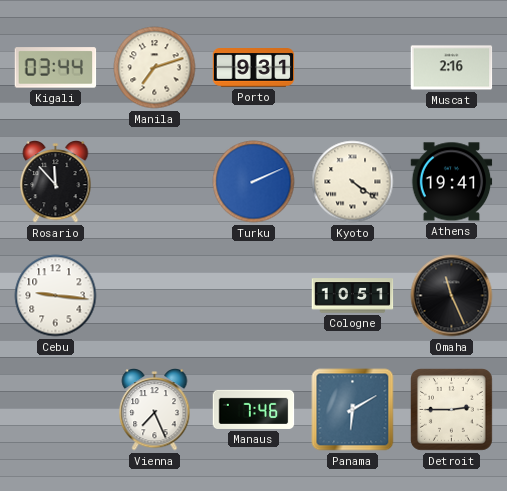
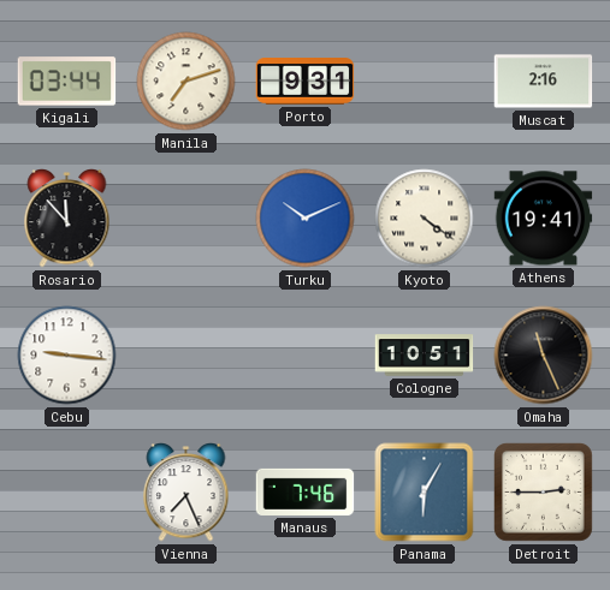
Turku: 2:11 -> 10:11
Panama: 6:10 -> 6:05
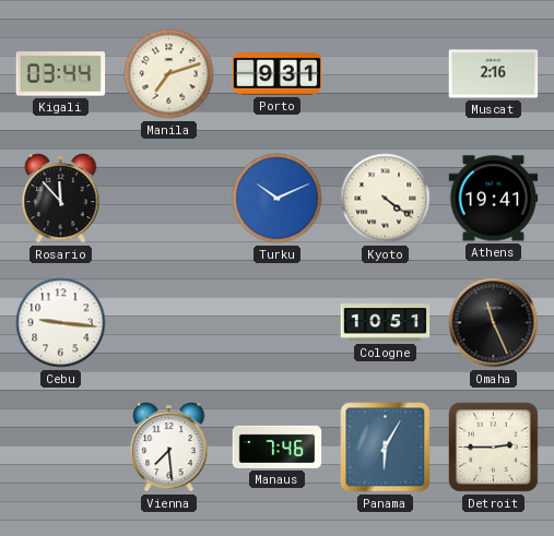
Vienna: 7:26 -> 7:29
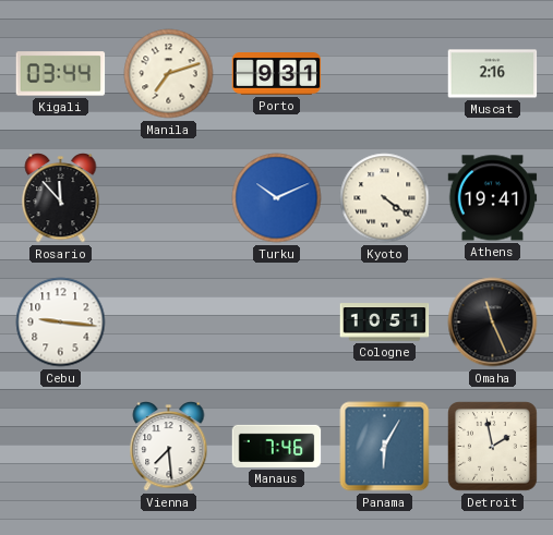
Detroit: 2:45 -> 1:58
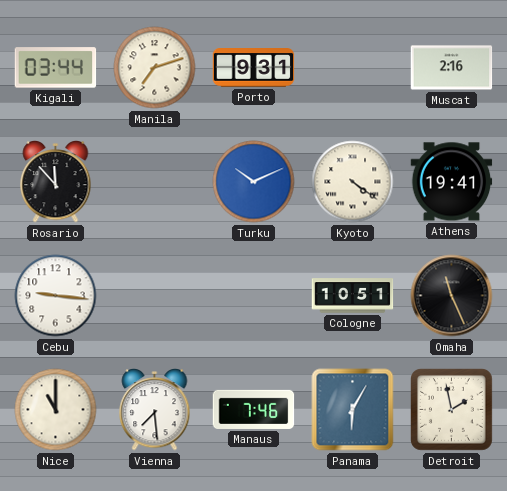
Nice: none -> 11:00
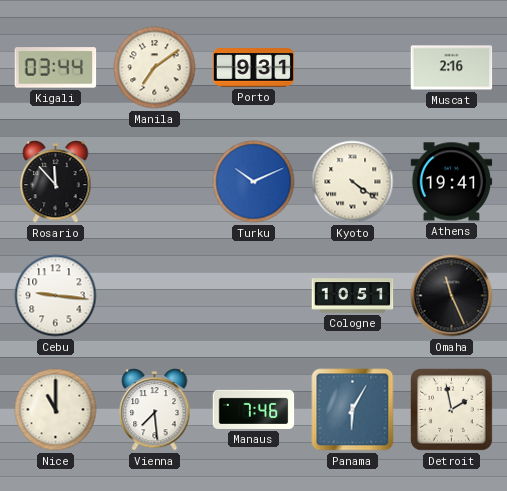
Manila: 7:12 -> 7:09
